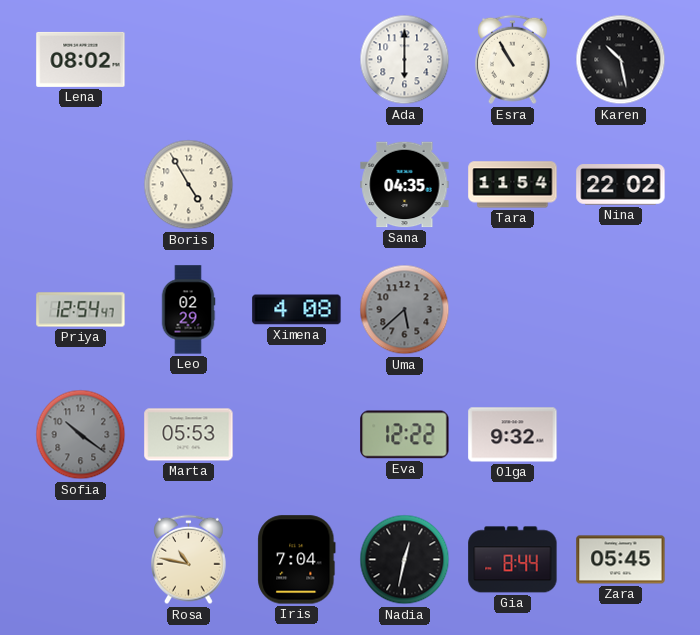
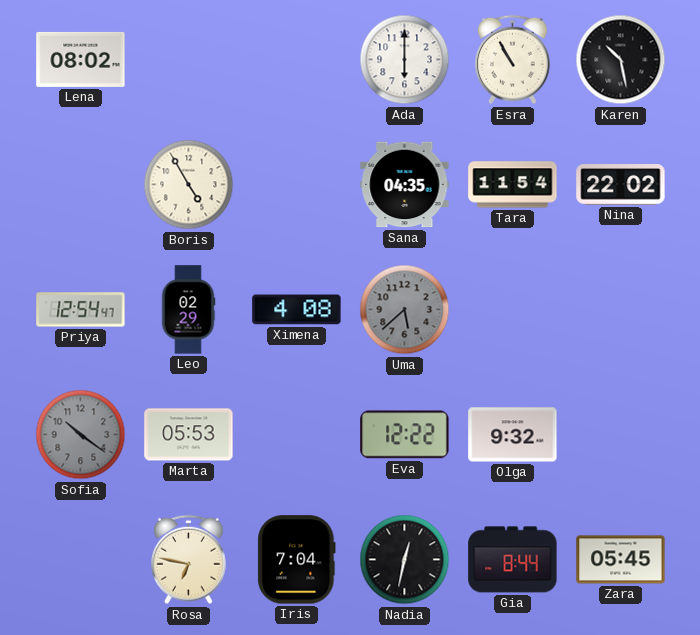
Rosa: 10:47 -> 6:47
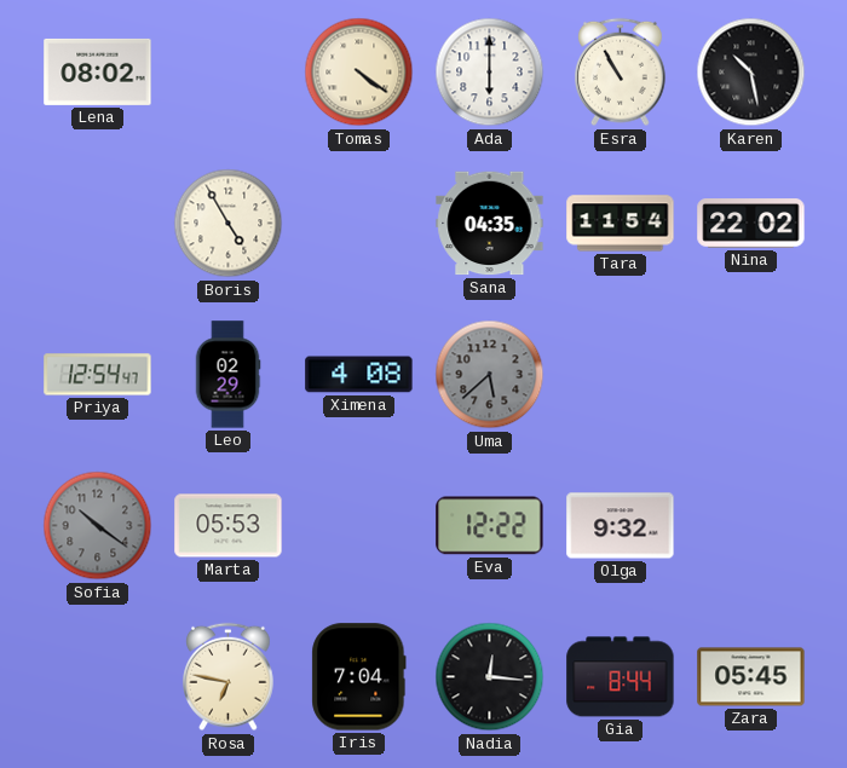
Tomas: none -> 4:21
Nadia: 12:32 -> 12:16
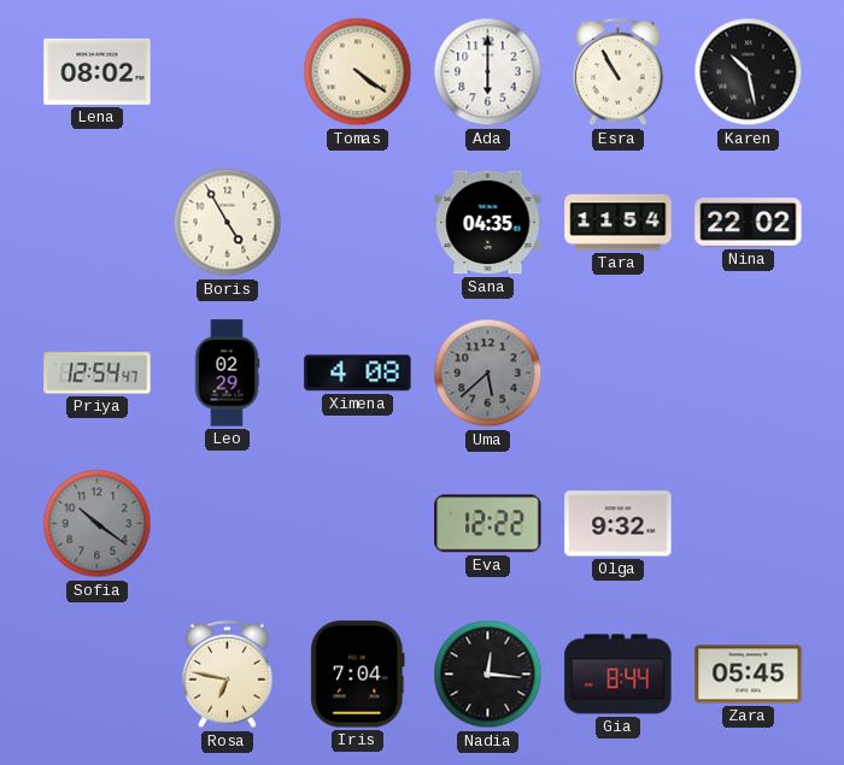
Marta: 05:53 -> none
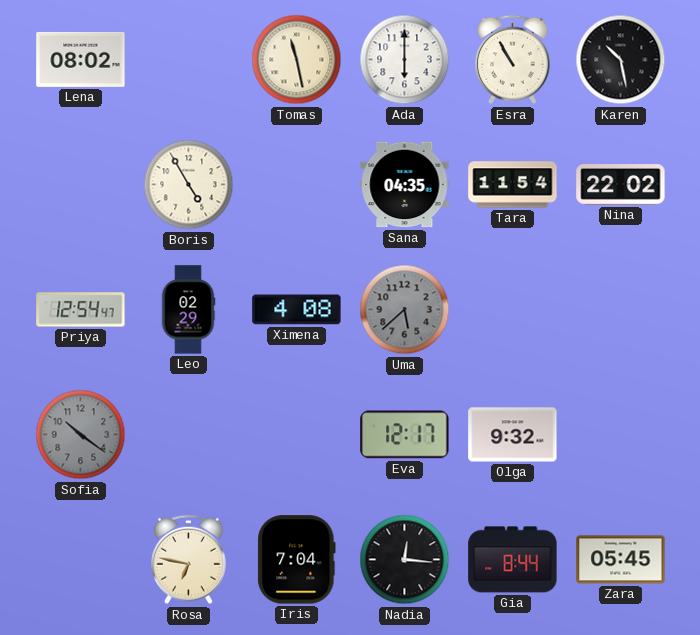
Tomas: 4:21 -> 11:28
Eva: 12:22 -> 12:17
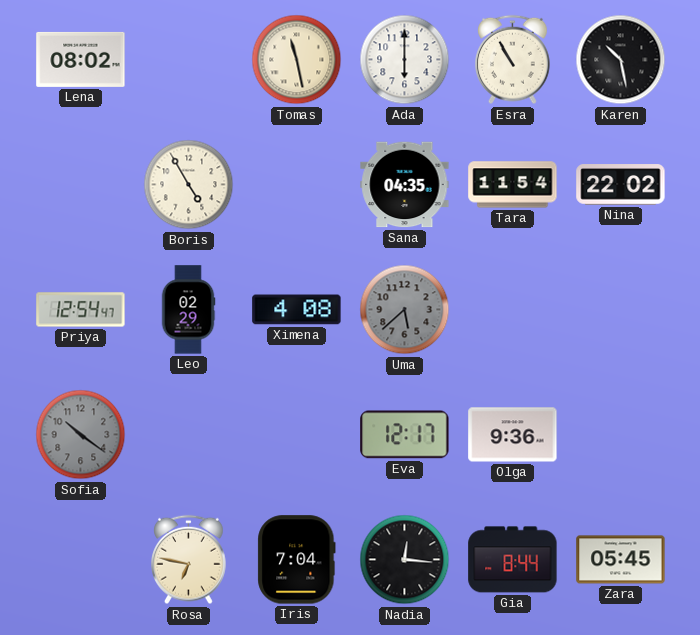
Olga: 9:32 -> 9:36
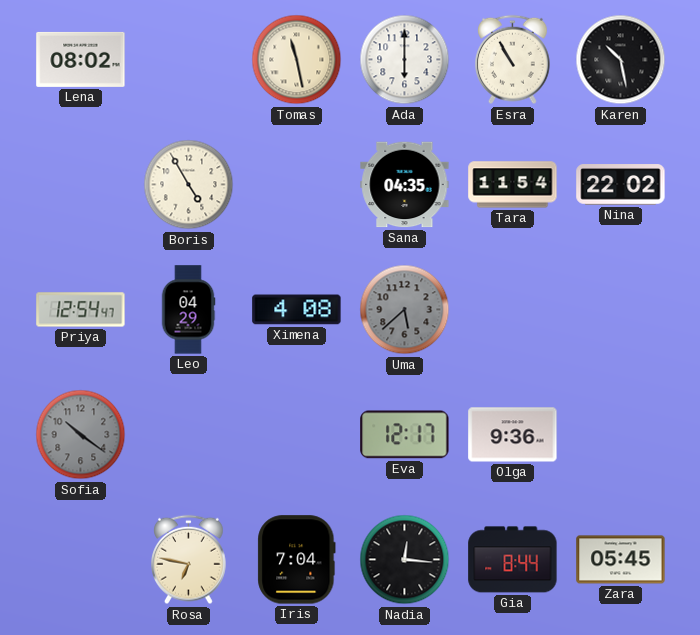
Leo: 02:29 -> 04:29
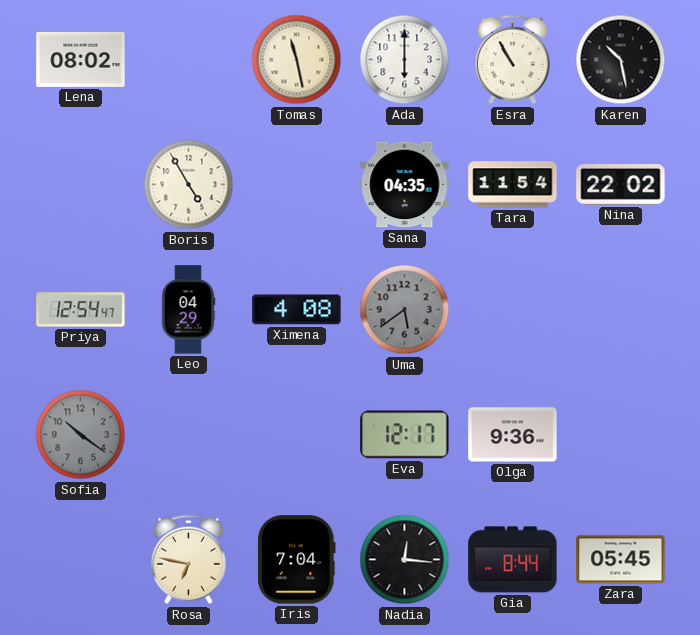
Uma: 5:38 -> 5:39
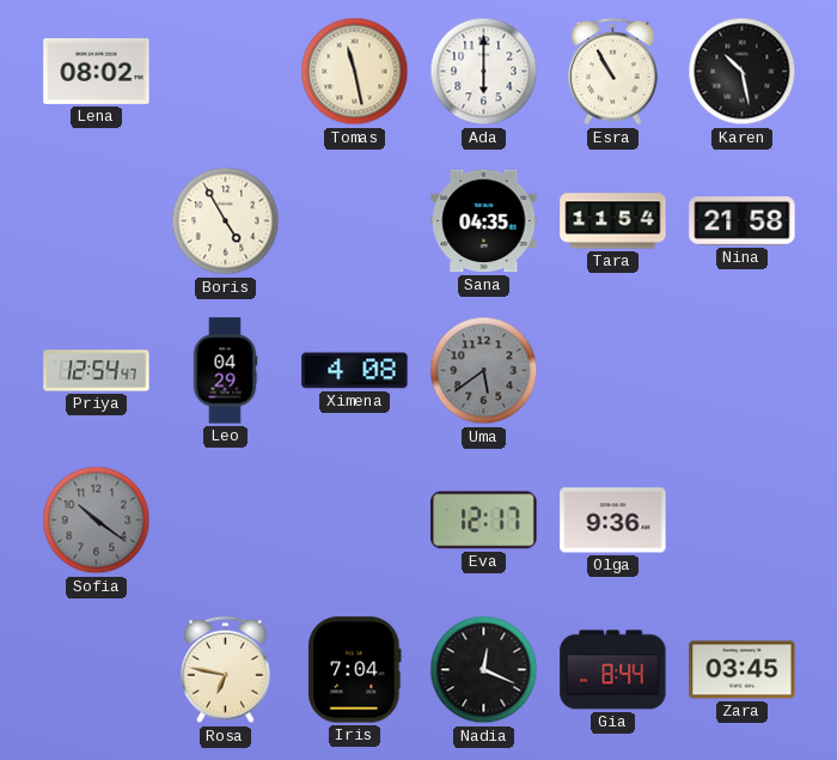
Nina: 22:02 -> 21:58
Nadia: 12:16 -> 12:19
Zara: 05:45 -> 03:45
